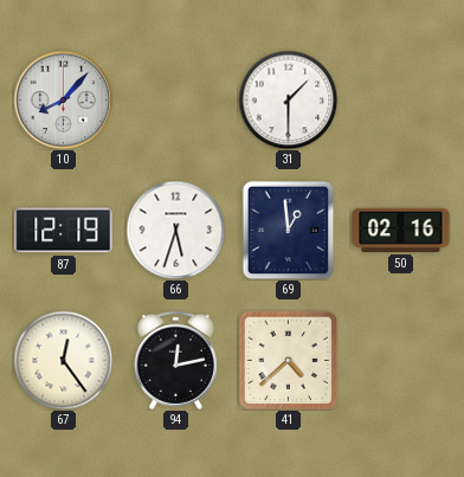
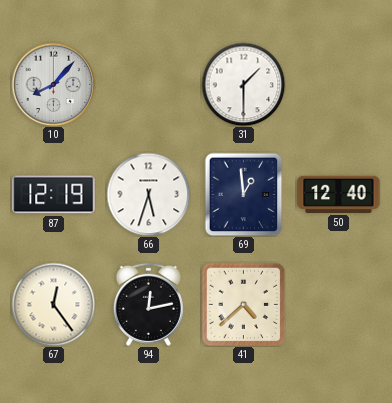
50: 02:16 -> 12:40
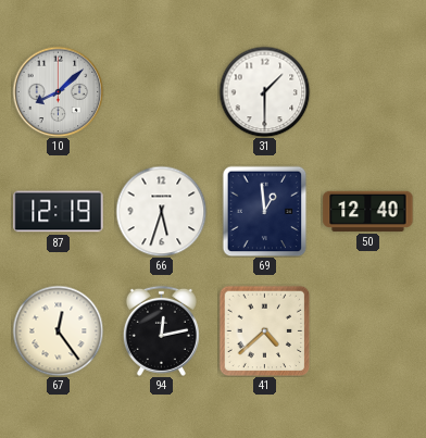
10: 8:07 -> 8:08
